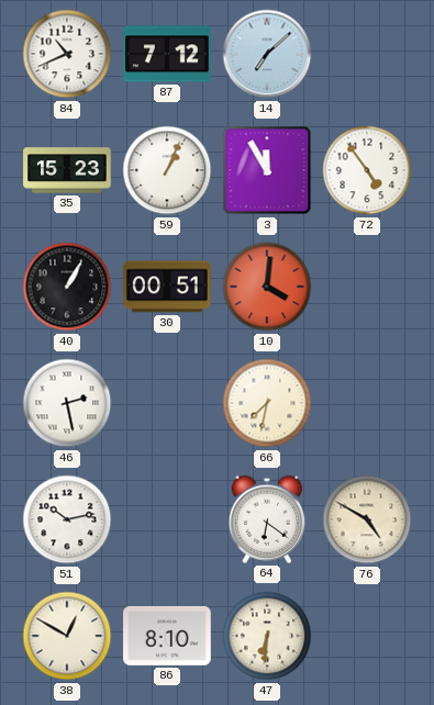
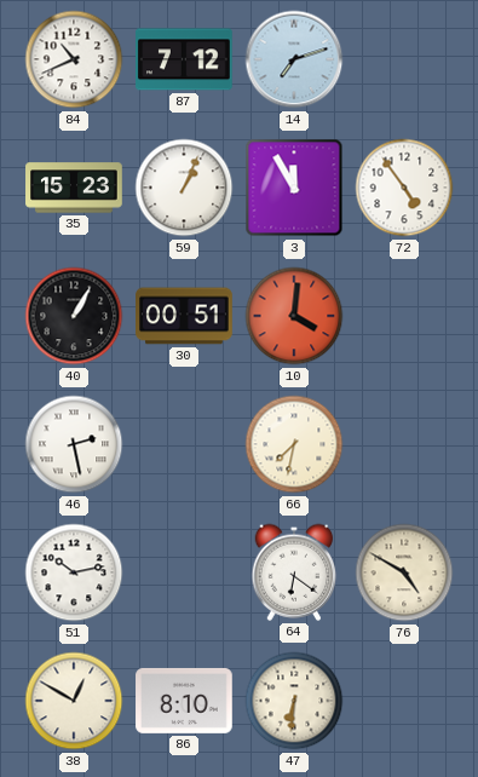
14: 7:08 -> 7:12
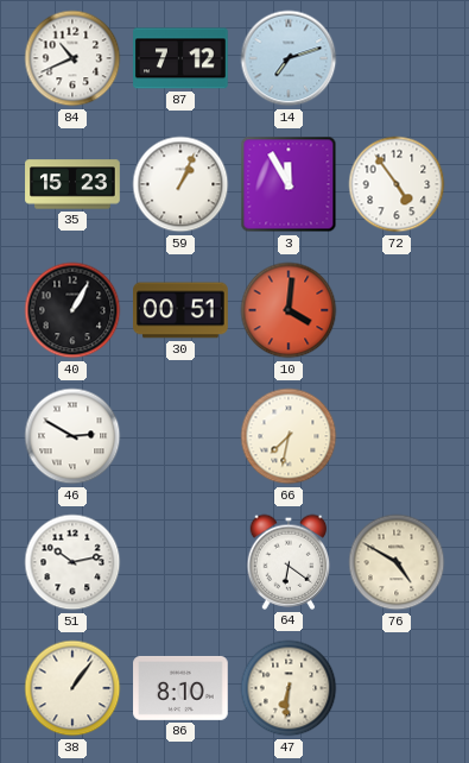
46: 2:28 -> 2:50
38: 12:50 -> 1:06
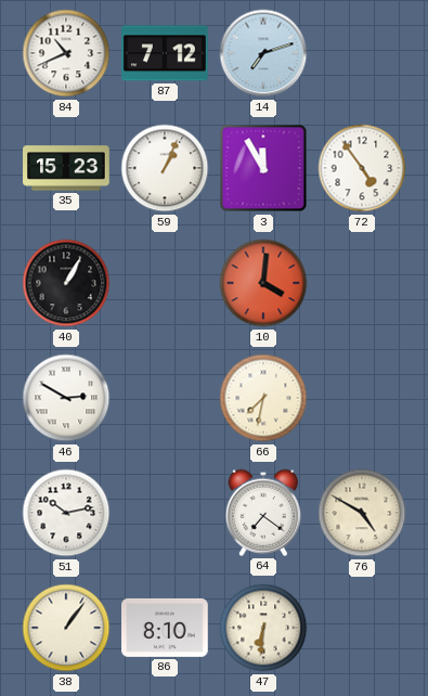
30: 00:51 -> none
64: 6:21 -> 7:21
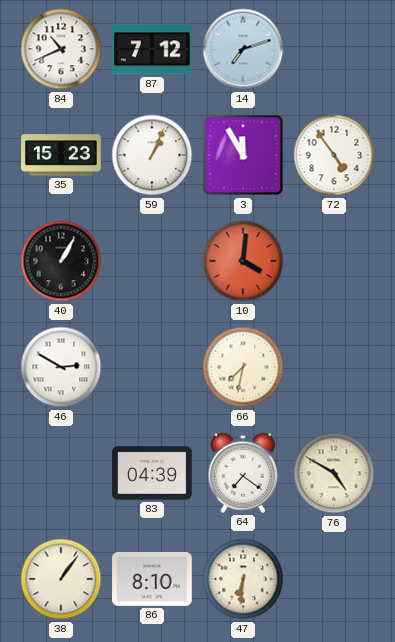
51: 10:13 -> none
83: none -> 04:39
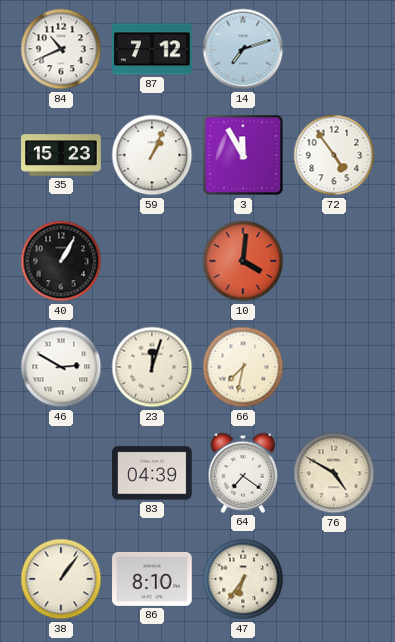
23: none -> 12:03
47: 6:31 -> 6:36
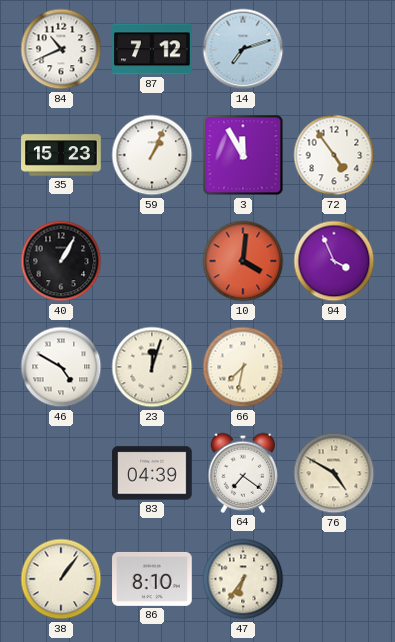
94: none -> 3:56
46: 2:50 -> 4:50
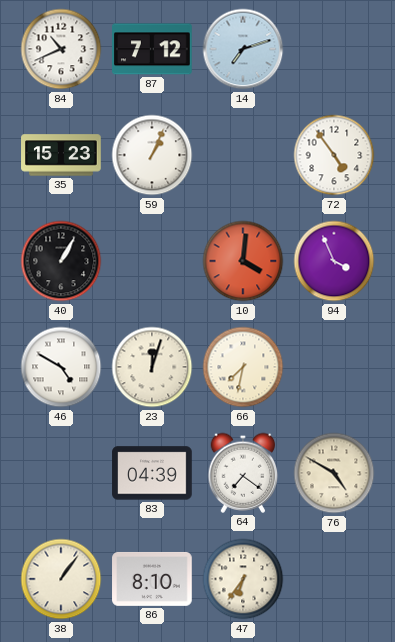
3: 11:55 -> none
